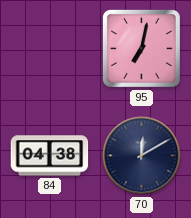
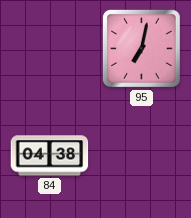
70: 12:10 -> none
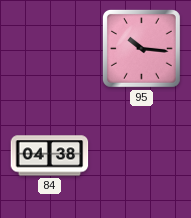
95: 7:02 -> 10:16
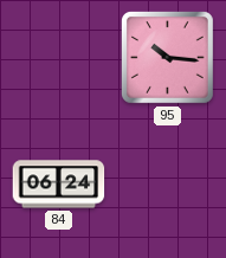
84: 04:38 -> 06:24
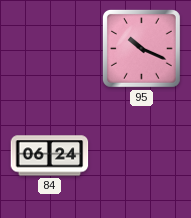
95: 10:16 -> 10:19
